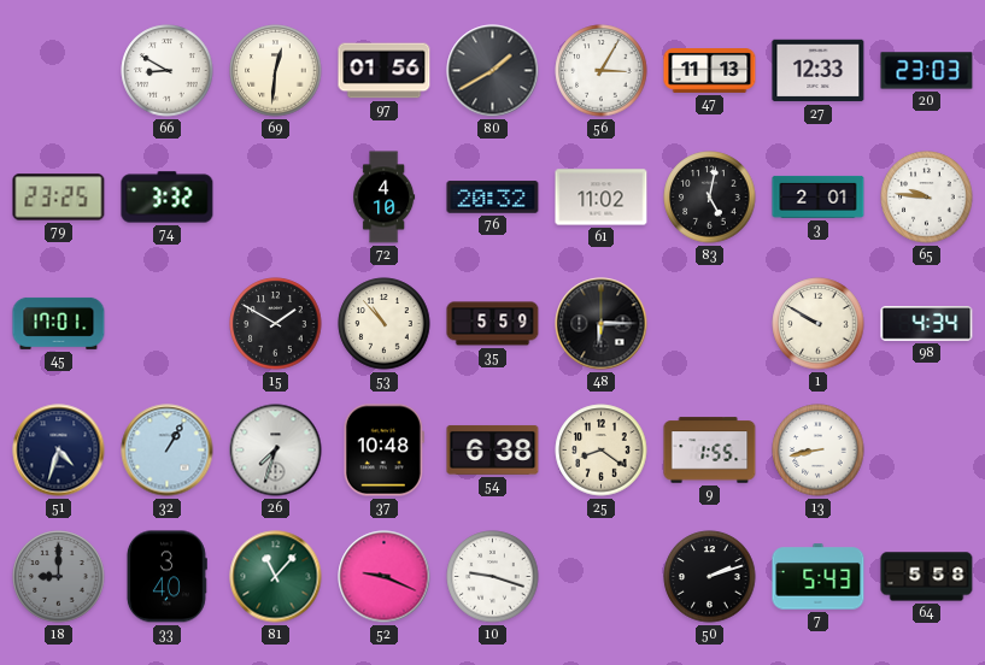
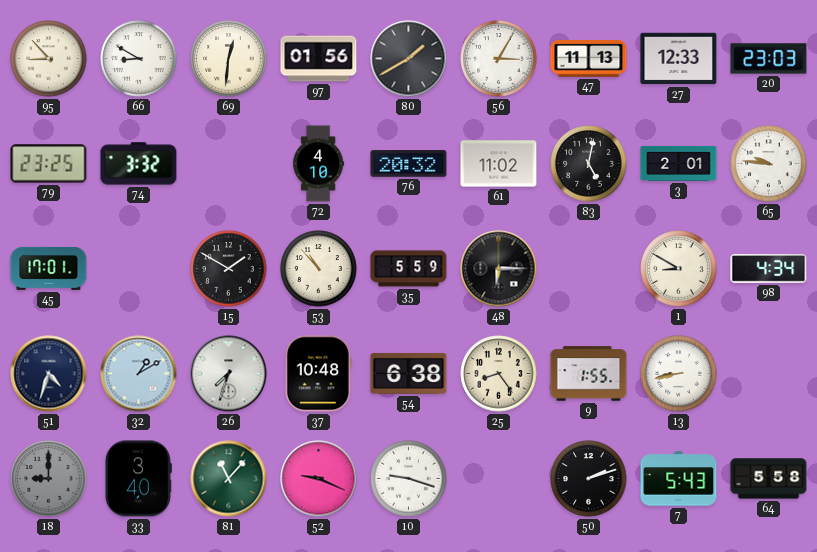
95: none -> 8:53
1: 9:50 -> 8:50
32: 1:05 -> 1:10
25: 8:21 -> 8:24
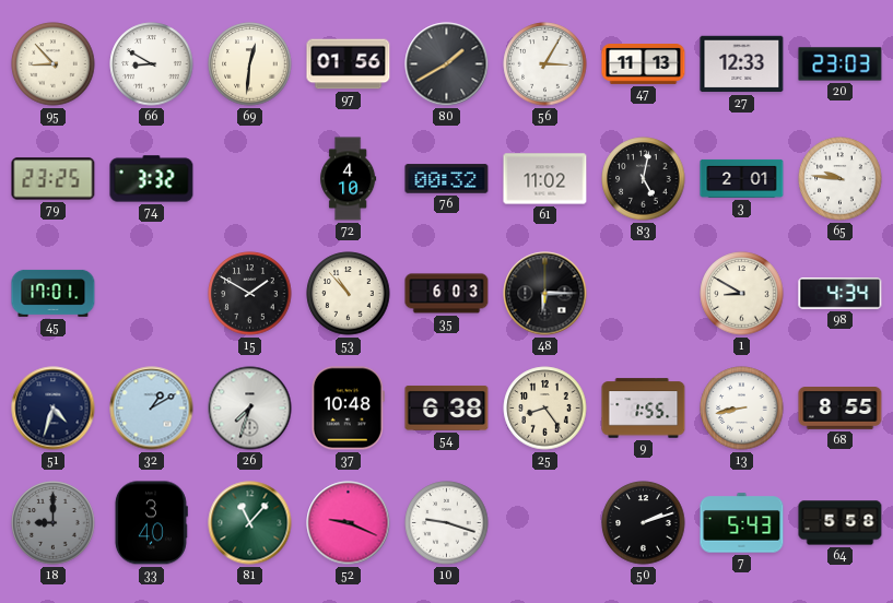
76: 20:32 -> 00:32
35: 5:59 -> 6:03
68: none -> 8:55
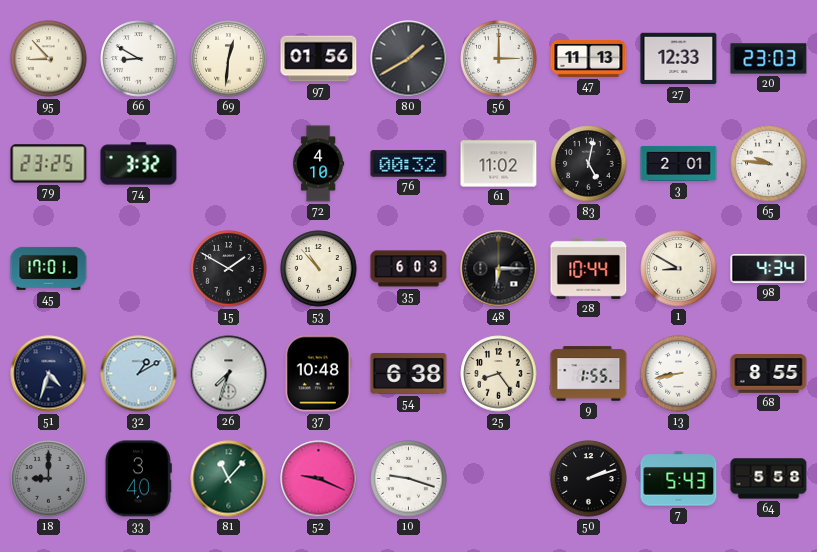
56: 3:05 -> 3:00
28: none -> 10:44
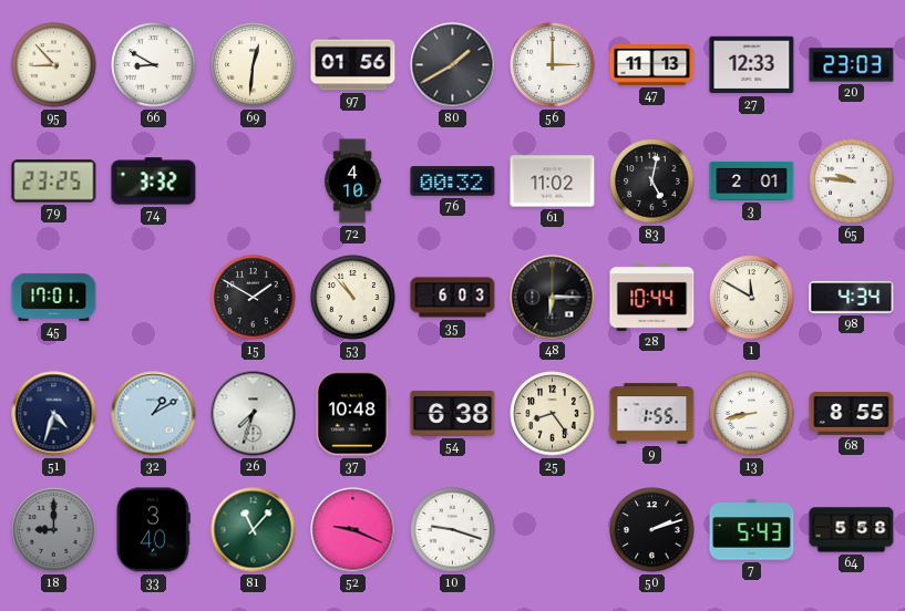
1: 8:50 -> 11:50
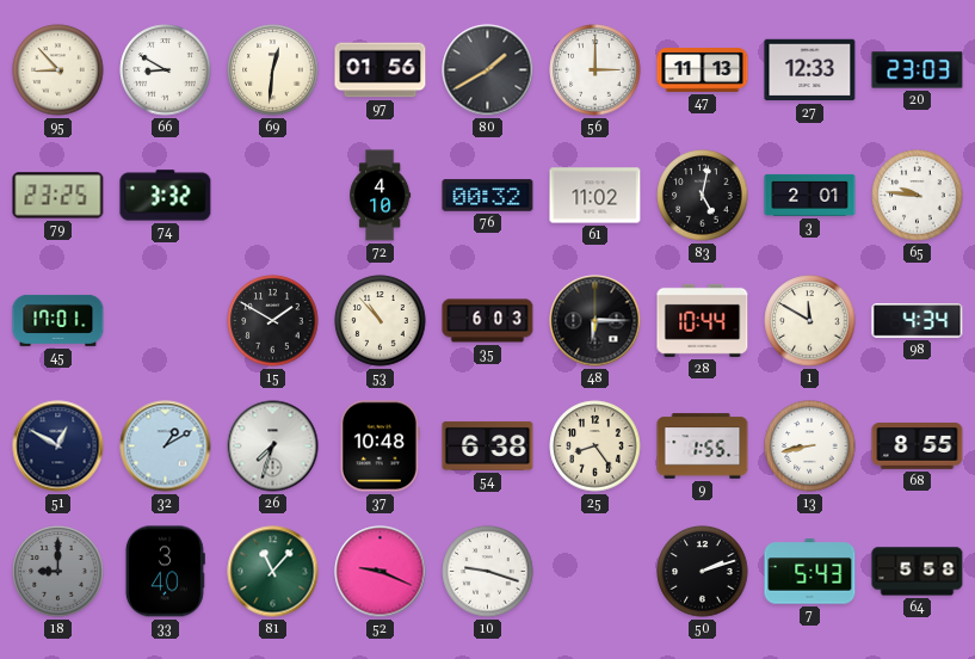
51: 4:33 -> 12:50
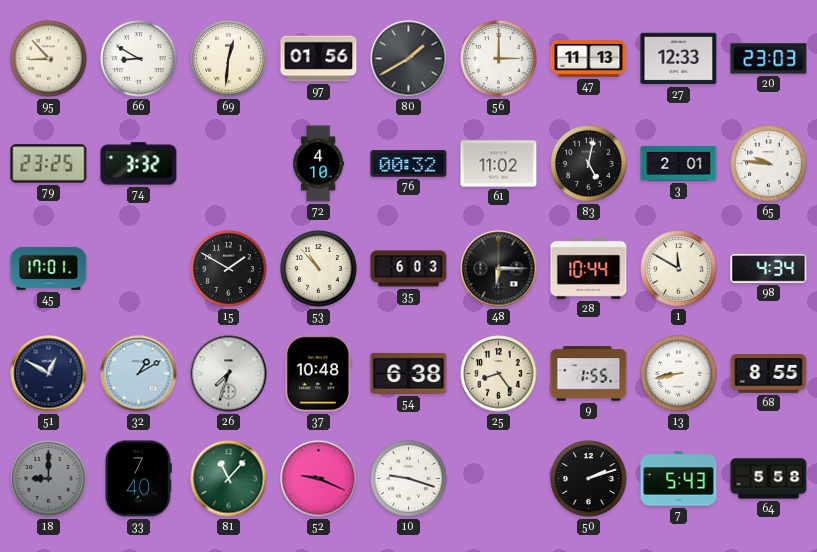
33: 3:40 -> 7:40
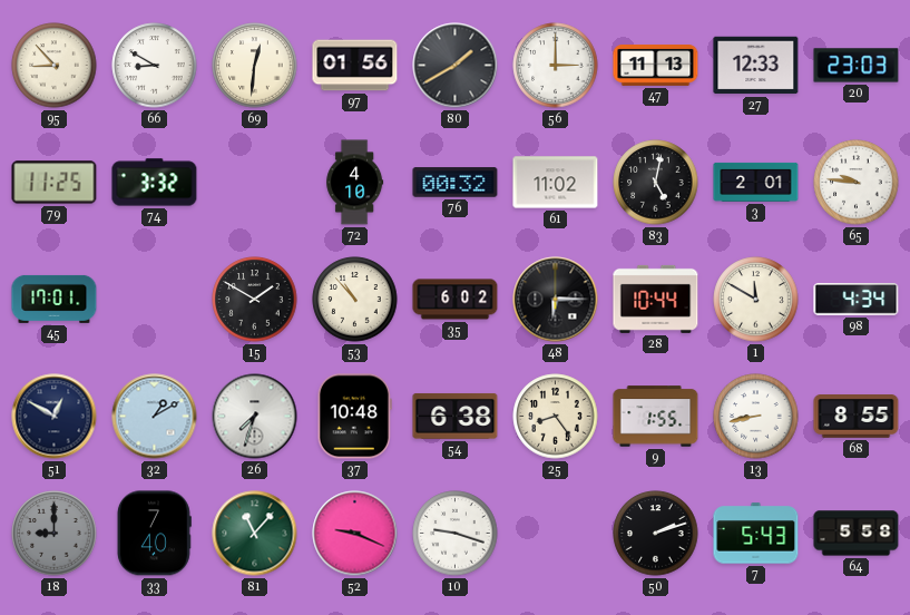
79: 23:25 -> 11:25
35: 6:03 -> 6:02
